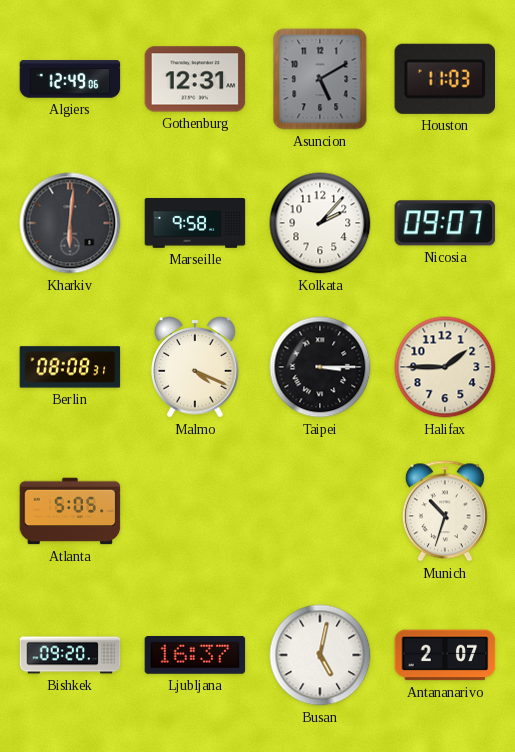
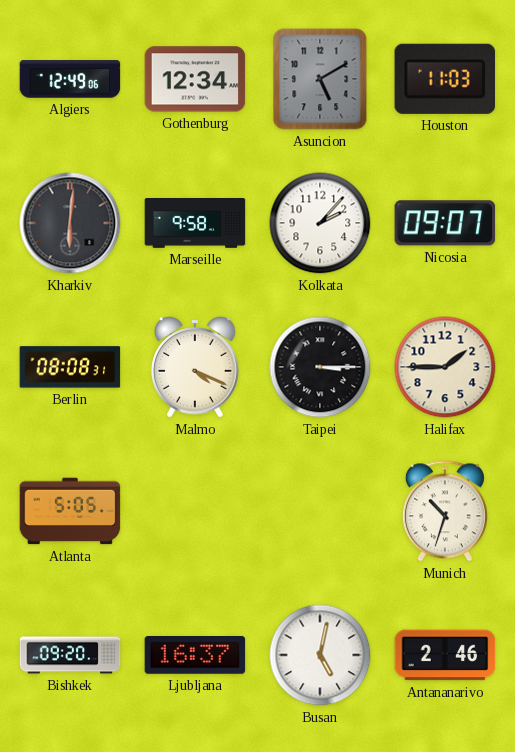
Gothenburg: 12:31 -> 12:34
Antananarivo: 2:07 -> 2:46
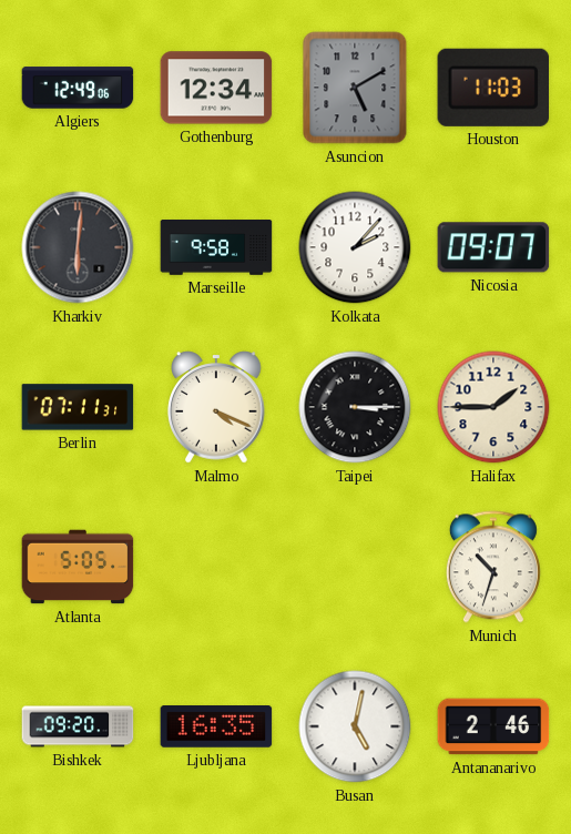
Berlin: 08:08 -> 07:11
Ljubljana: 16:37 -> 16:35
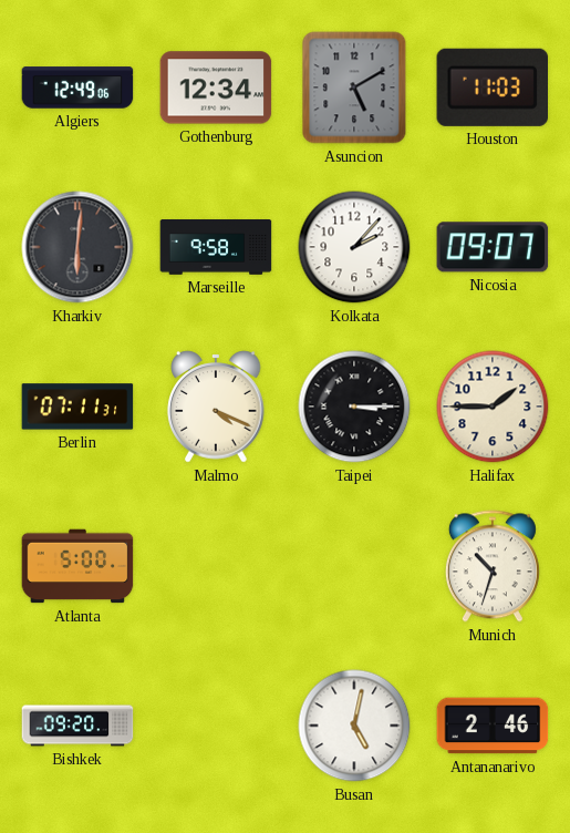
Atlanta: 5:05 -> 5:00
Ljubljana: 16:35 -> none
